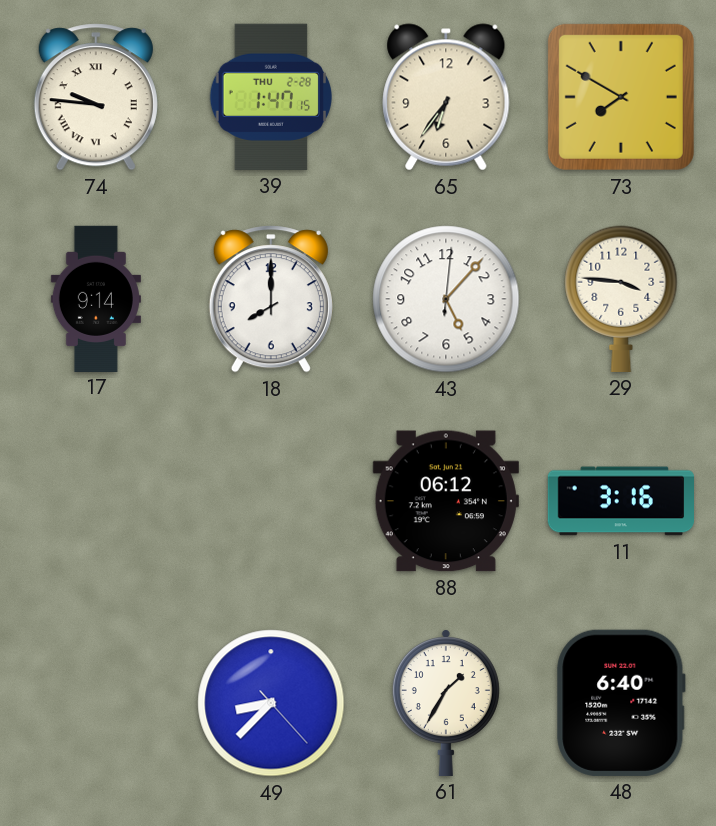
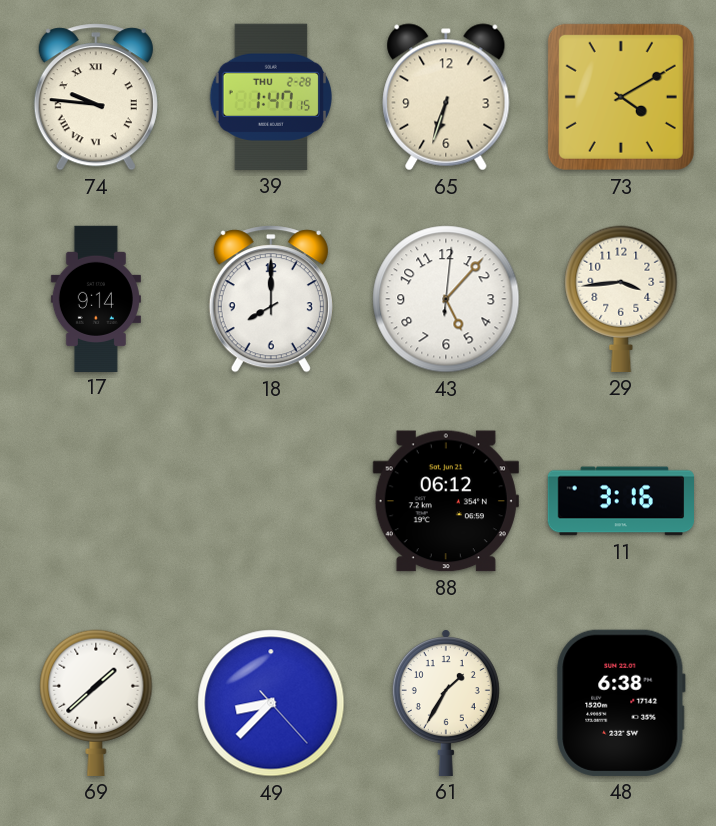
65: 6:36 -> 6:33
73: 7:50 -> 4:10
29: 3:46 -> 3:44
69: none -> 1:38
48: 6:40 -> 6:38
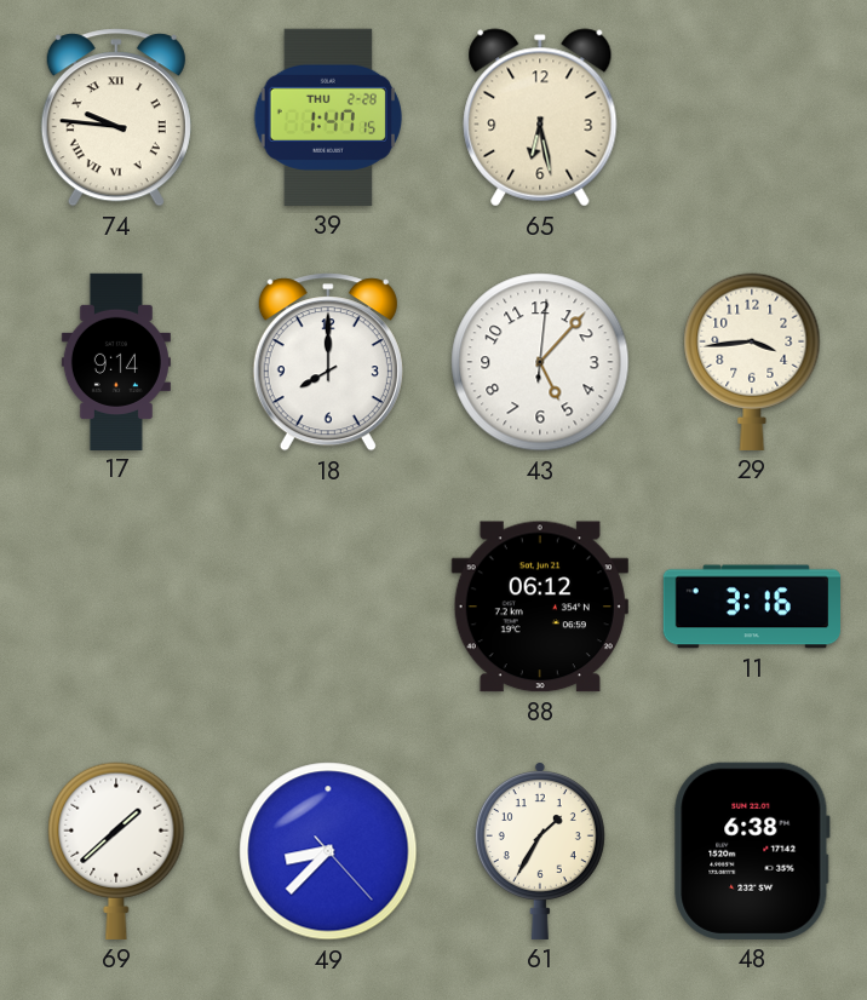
65: 6:33 -> 6:28
73: 4:10 -> none
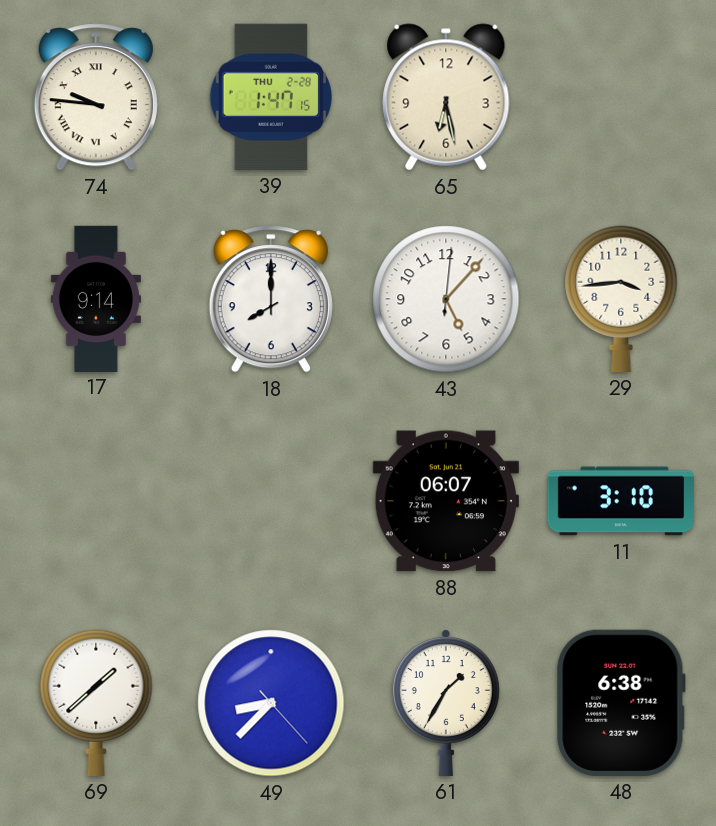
88: 06:12 -> 06:07
11: 3:16 -> 3:10
